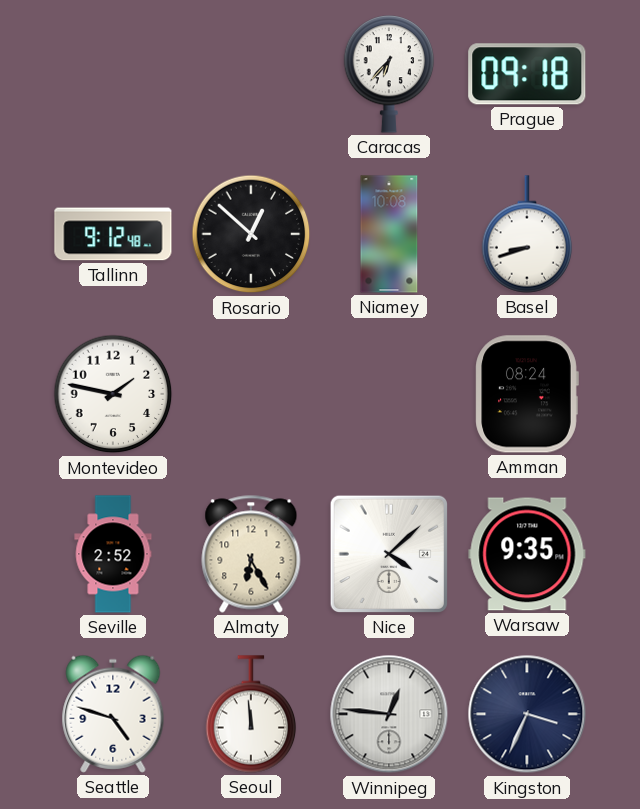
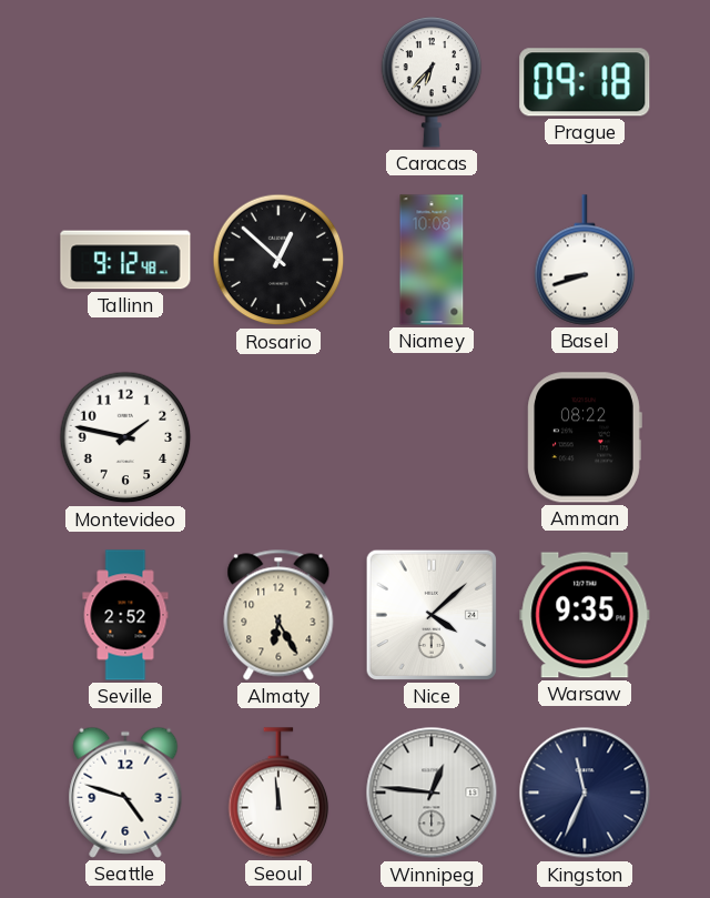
Amman: 08:24 -> 08:22
Kingston: 3:34 -> 11:34
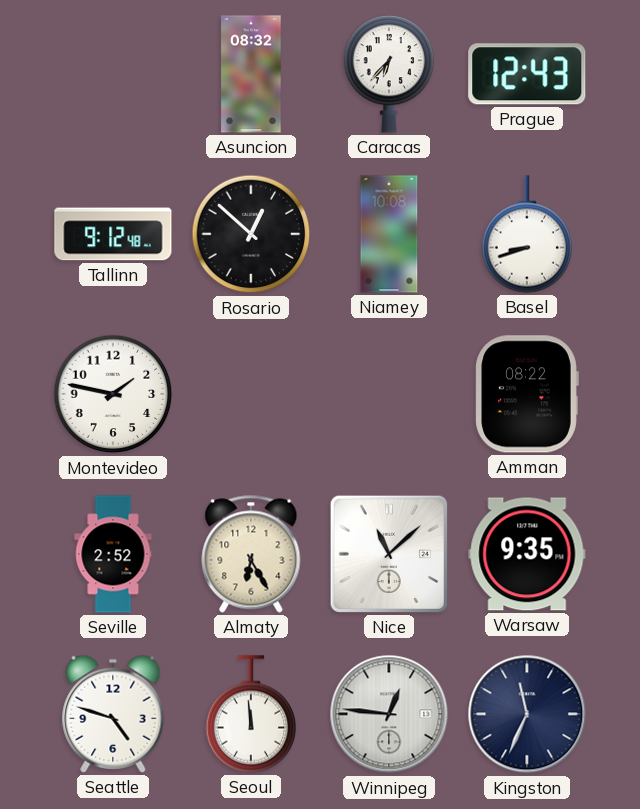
Asuncion: none -> 08:32
Prague: 09:18 -> 12:43
Nice: 4:08 -> 11:08
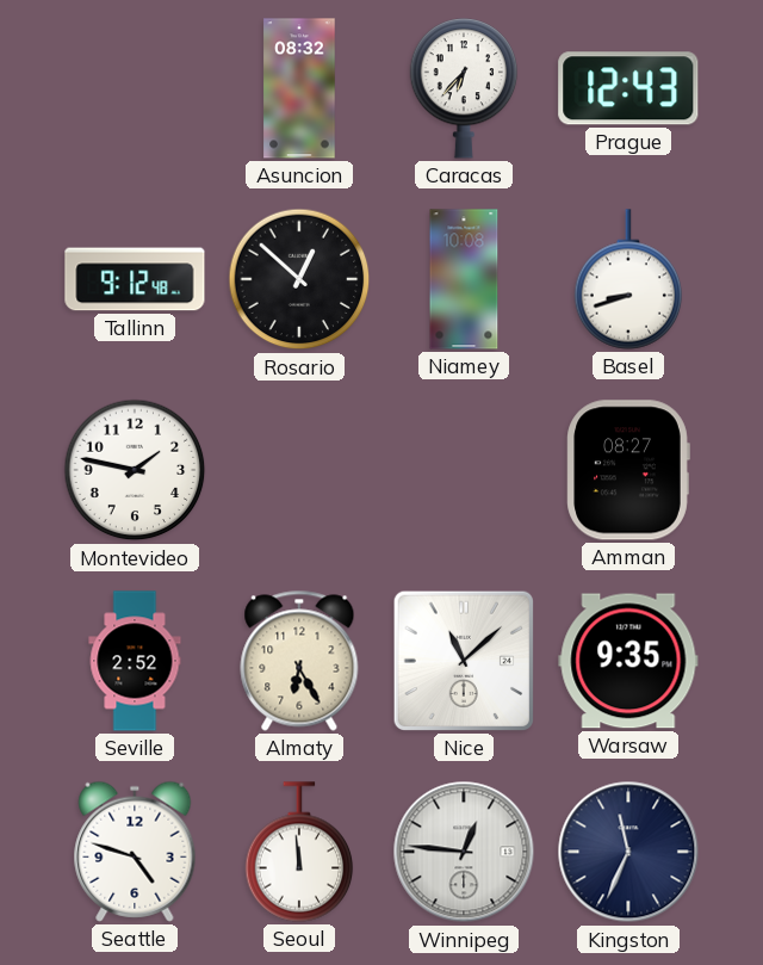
Amman: 08:22 -> 08:27
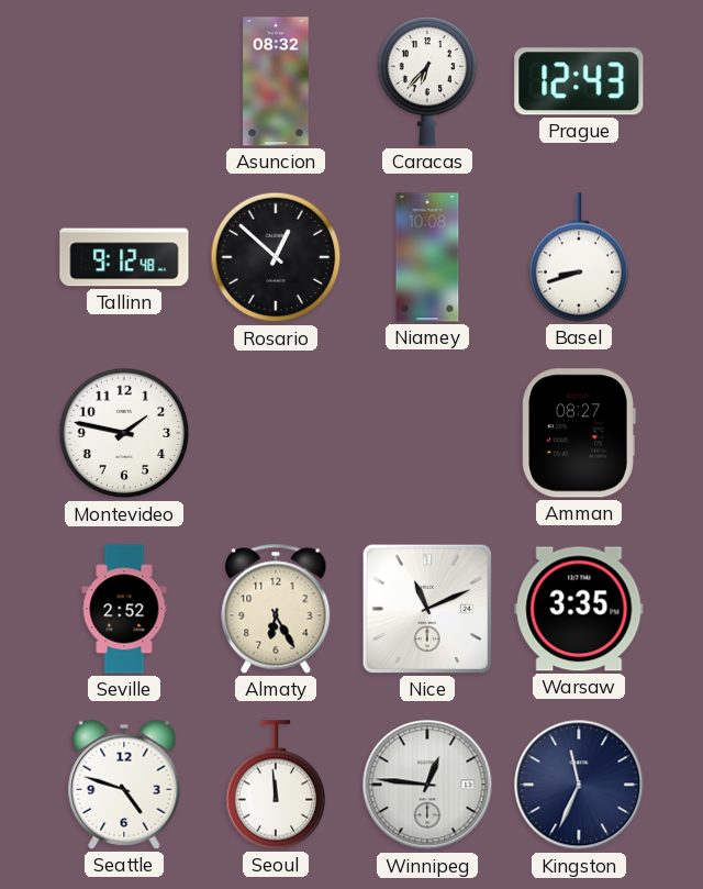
Nice: 11:08 -> 11:11
Warsaw: 9:35 -> 3:35
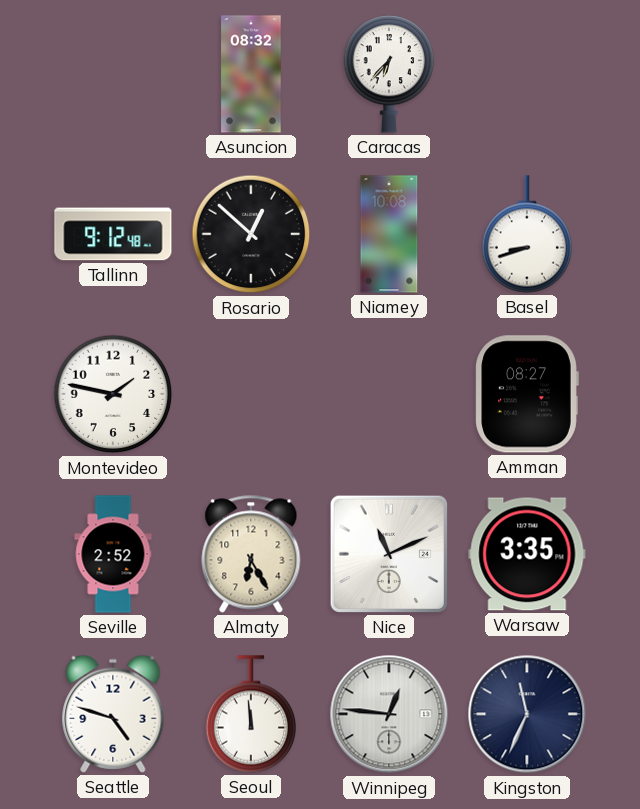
Prague: 12:43 -> none
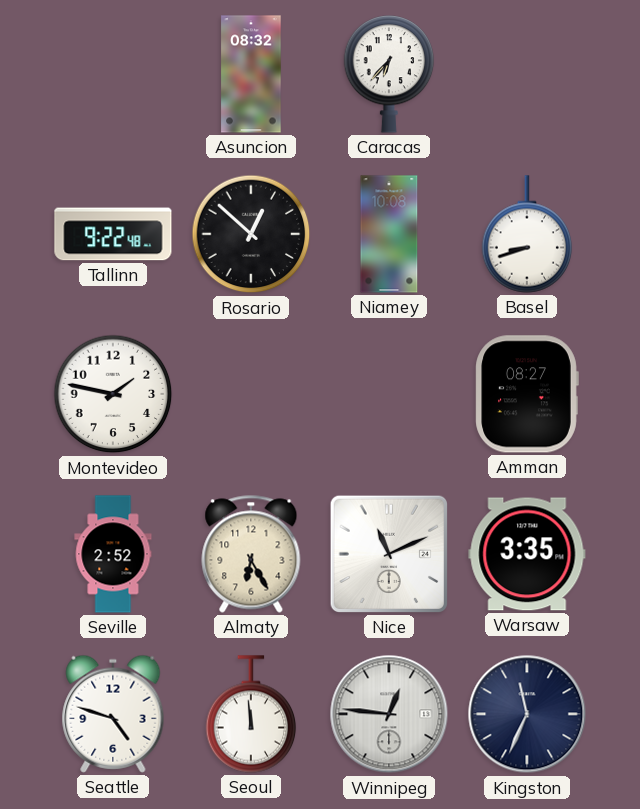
Tallinn: 9:12 -> 9:22
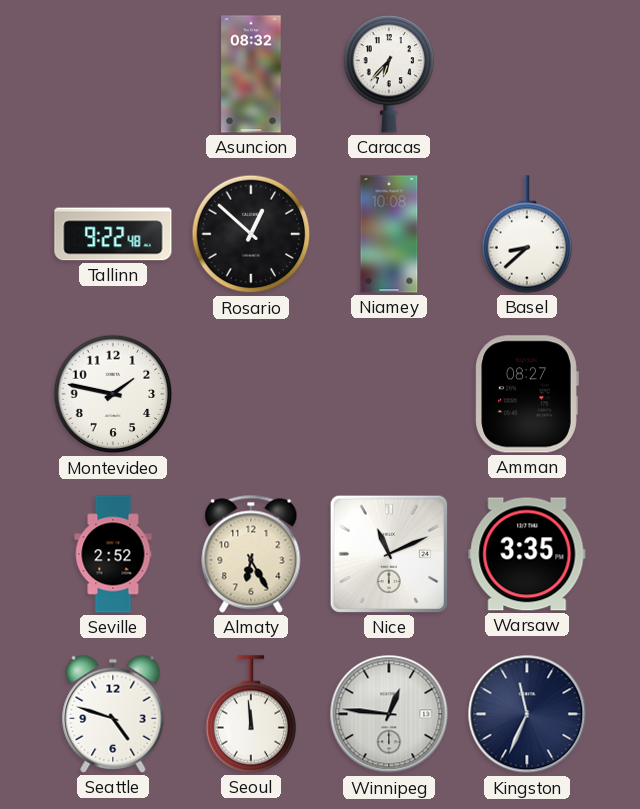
Basel: 8:42 -> 8:38
